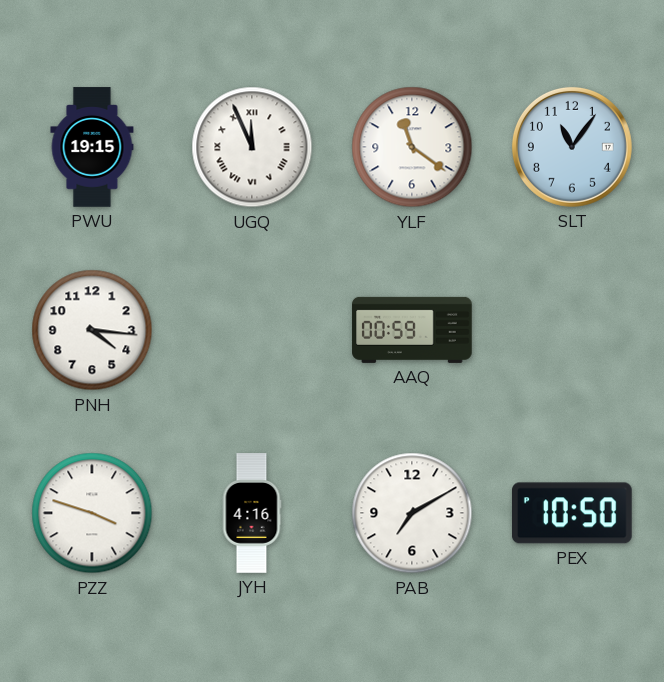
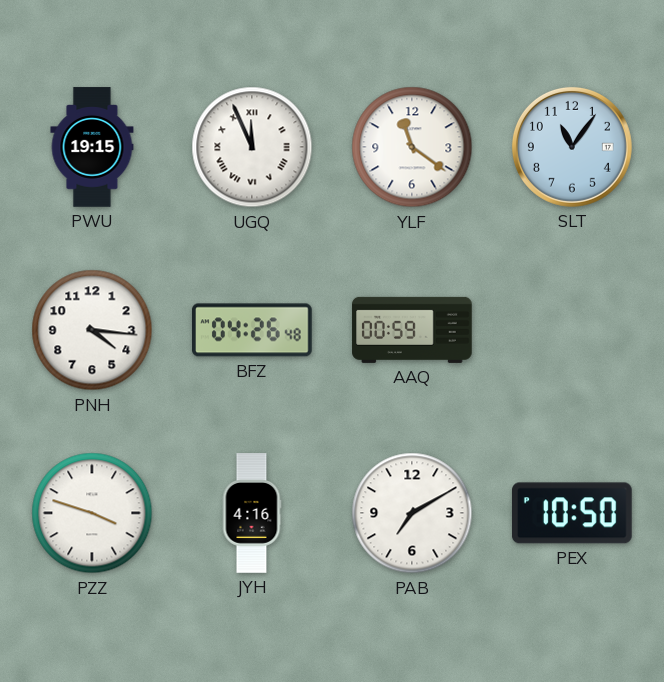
BFZ: none -> 04:26
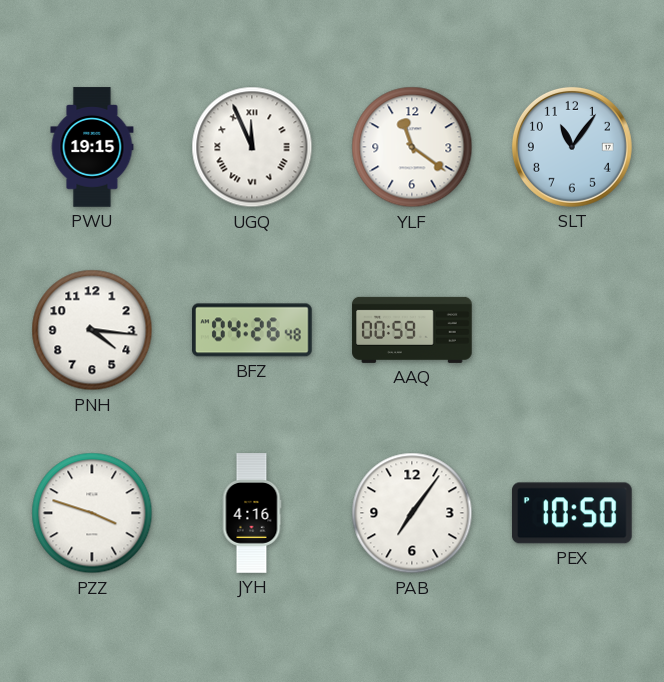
PAB: 7:10 -> 7:06
